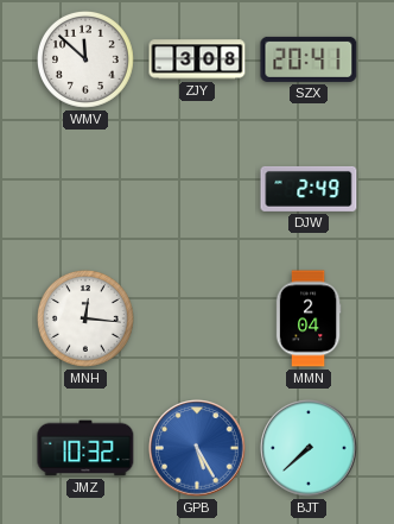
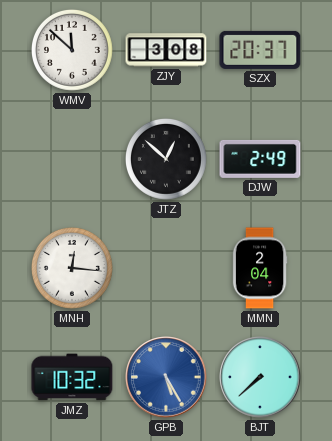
SZX: 20:41 -> 20:37
JTZ: none -> 12:52
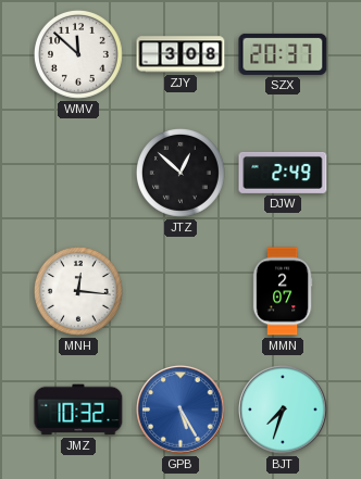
MMN: 2:04 -> 2:07
BJT: 7:38 -> 7:33
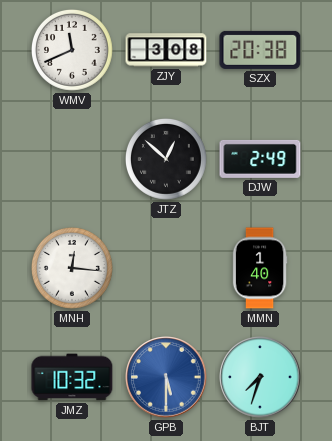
WMV: 11:52 -> 11:41
SZX: 20:37 -> 20:38
MMN: 2:07 -> 1:40
GPB: 5:25 -> 5:30
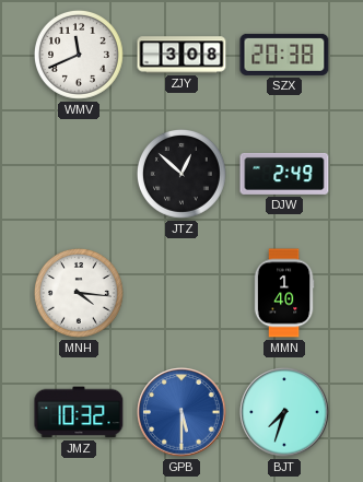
MNH: 12:16 -> 4:16
